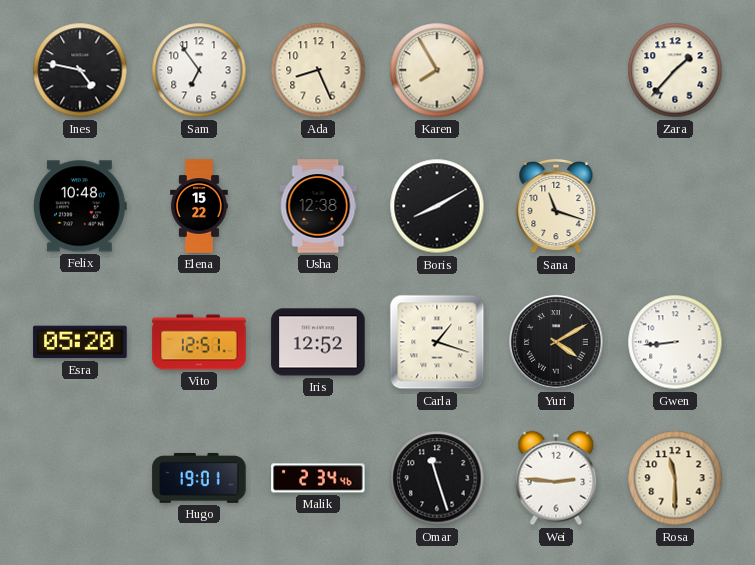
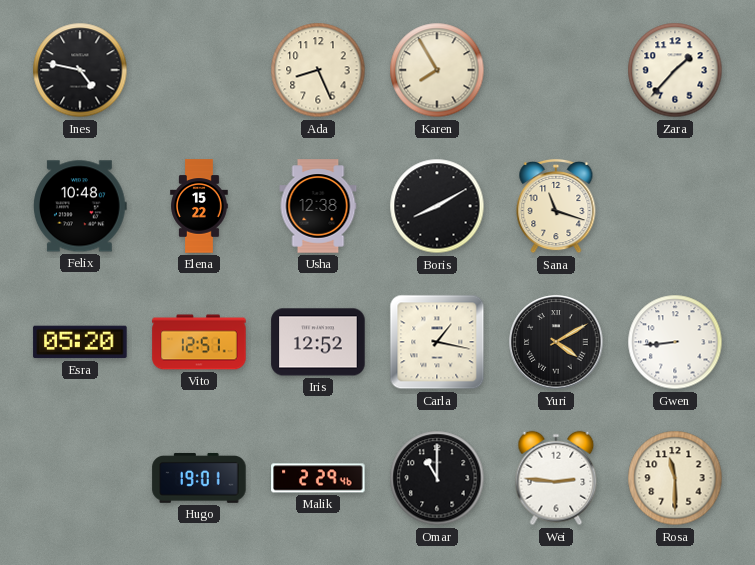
Sam: 6:54 -> none
Carla: 1:18 -> 1:17
Malik: 2:34 -> 2:29
Omar: 11:27 -> 11:00
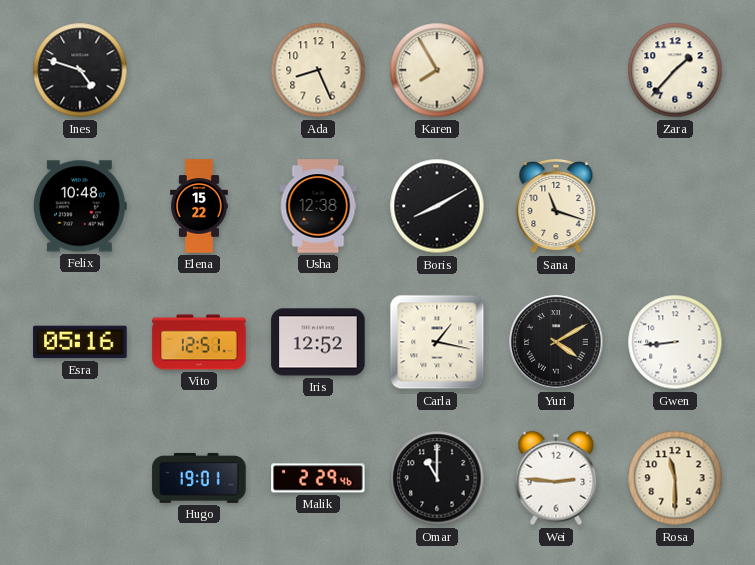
Ines: 4:47 -> 4:48
Esra: 05:20 -> 05:16
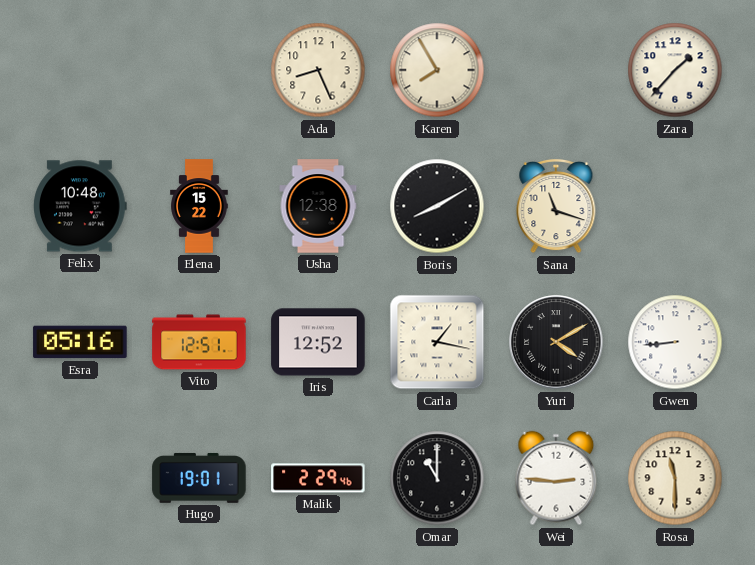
Ines: 4:48 -> none
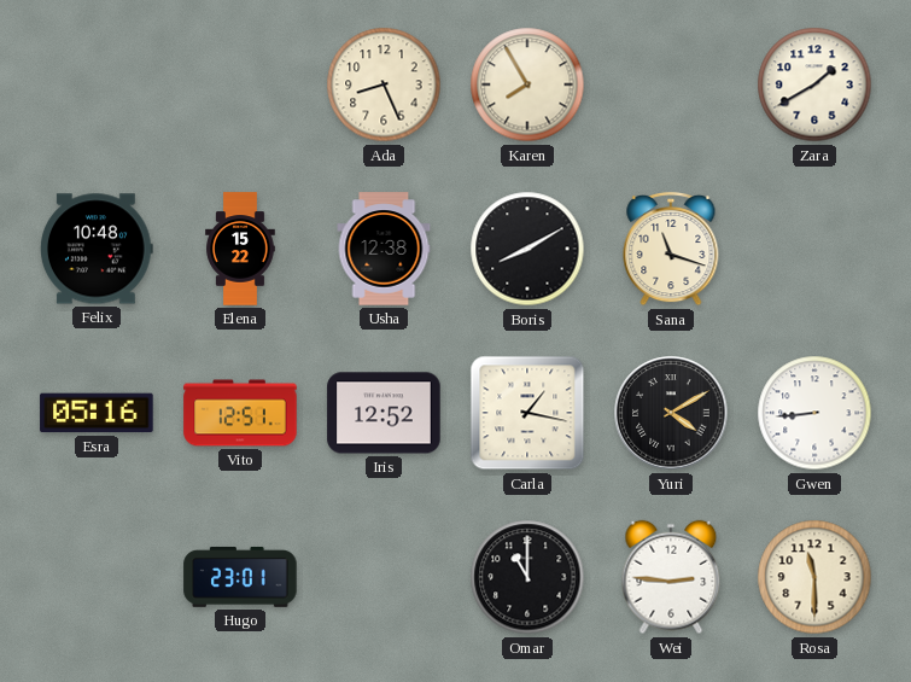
Zara: 1:37 -> 1:40
Hugo: 19:01 -> 23:01
Malik: 2:29 -> none
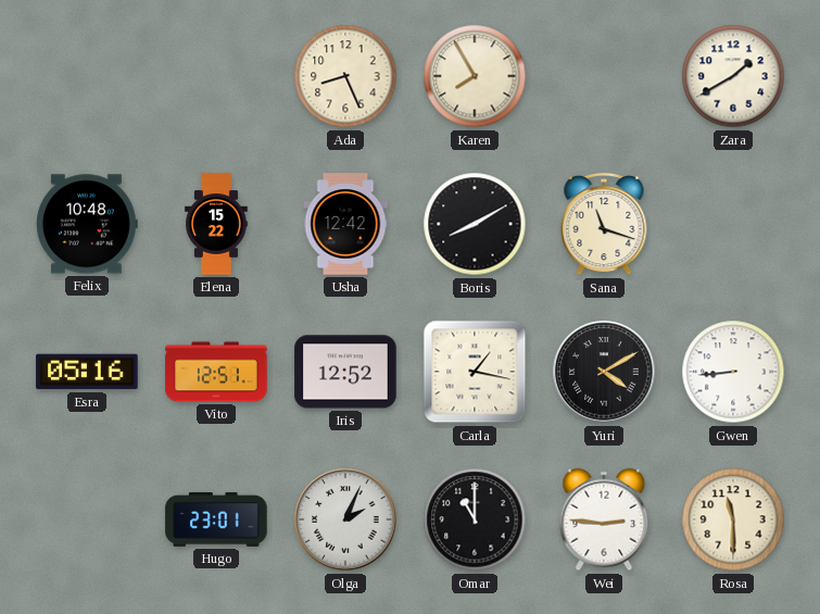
Usha: 12:38 -> 12:42
Olga: none -> 2:04
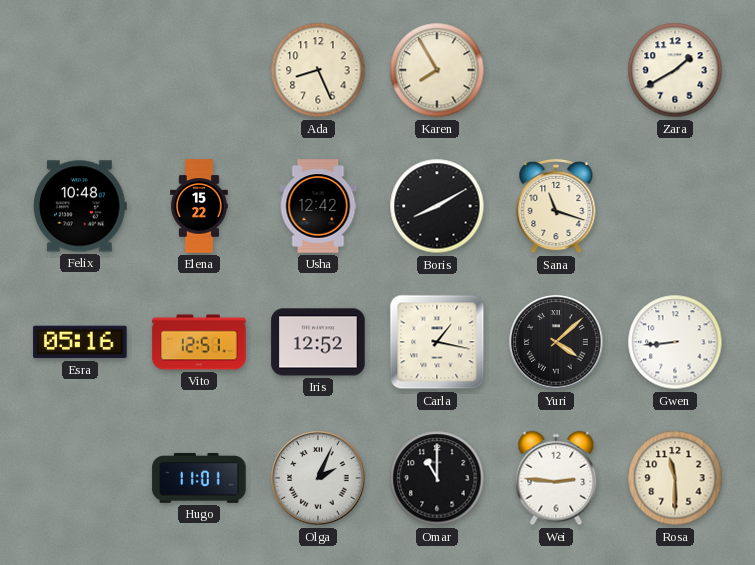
Yuri: 4:10 -> 4:08
Hugo: 23:01 -> 11:01
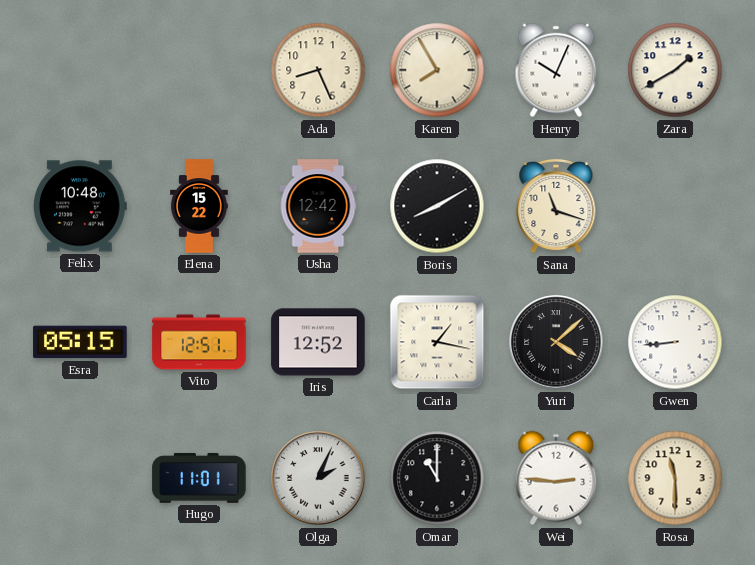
Henry: none -> 10:04
Esra: 05:16 -> 05:15
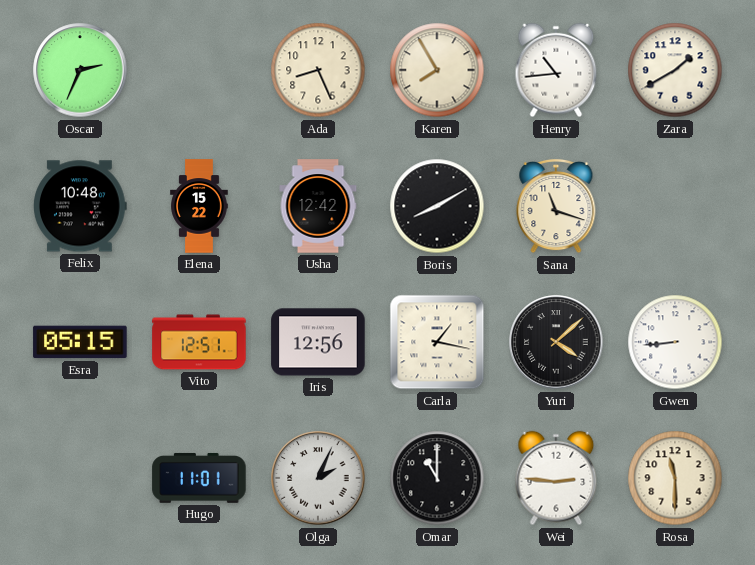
Oscar: none -> 2:34
Henry: 10:04 -> 10:44
Iris: 12:52 -> 12:56
